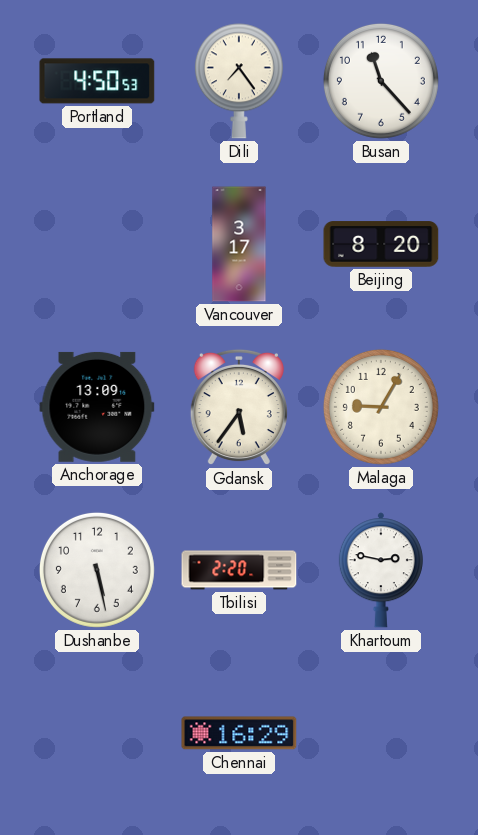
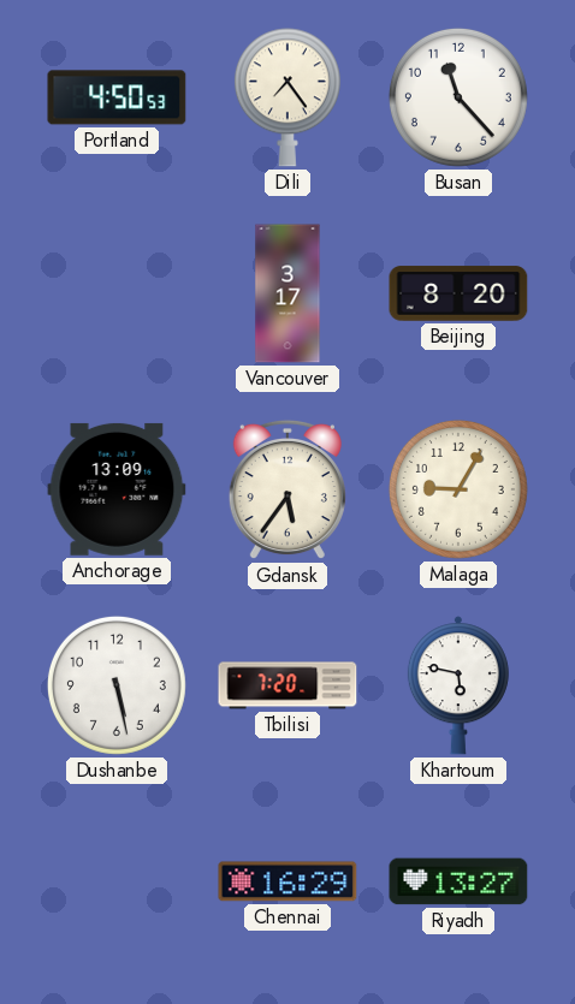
Tbilisi: 2:20 -> 7:20
Khartoum: 2:47 -> 5:47
Riyadh: none -> 13:27
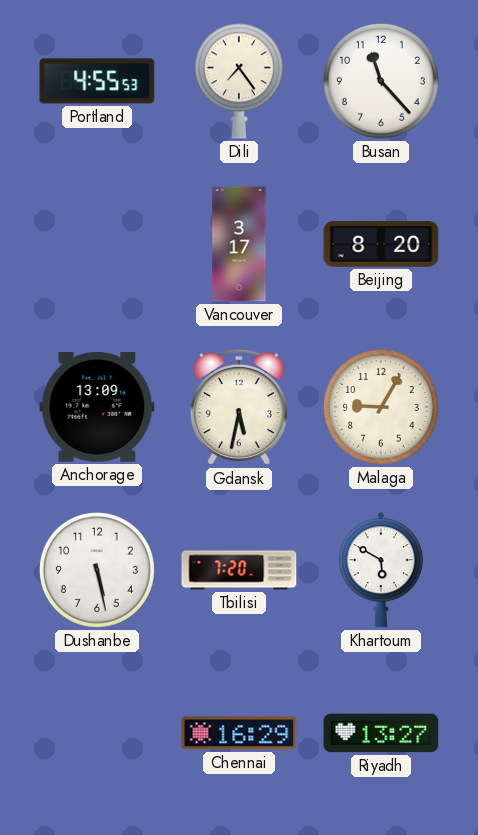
Portland: 4:50 -> 4:55
Gdansk: 5:36 -> 5:32
Khartoum: 5:47 -> 5:50
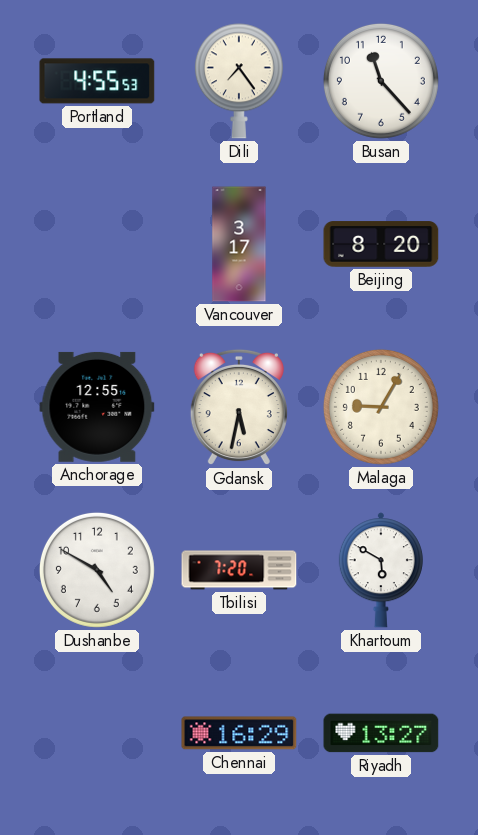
Anchorage: 13:09 -> 12:55
Dushanbe: 5:28 -> 4:50
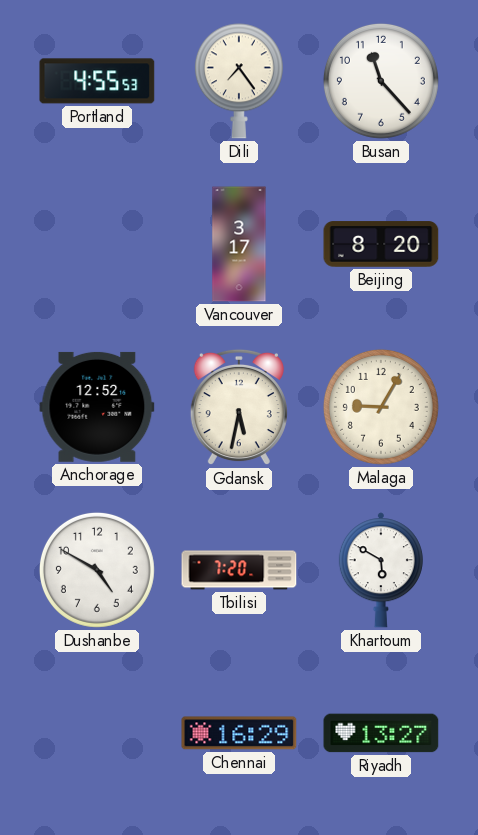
Anchorage: 12:55 -> 12:52
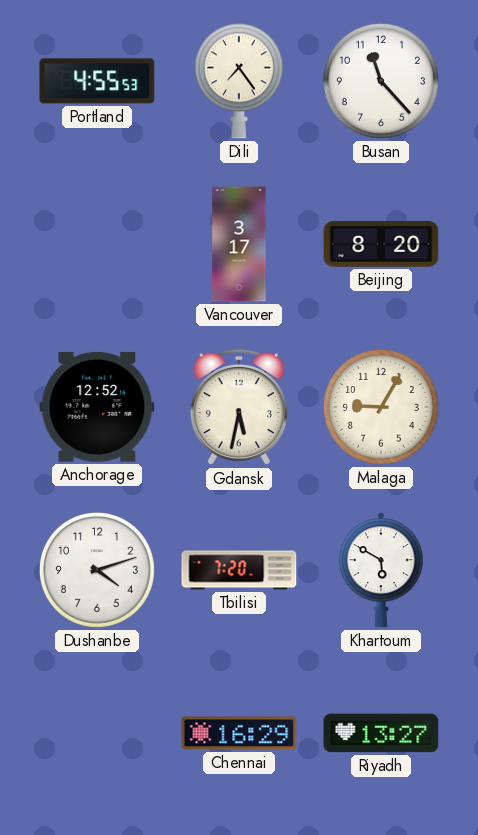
Dushanbe: 4:50 -> 4:12
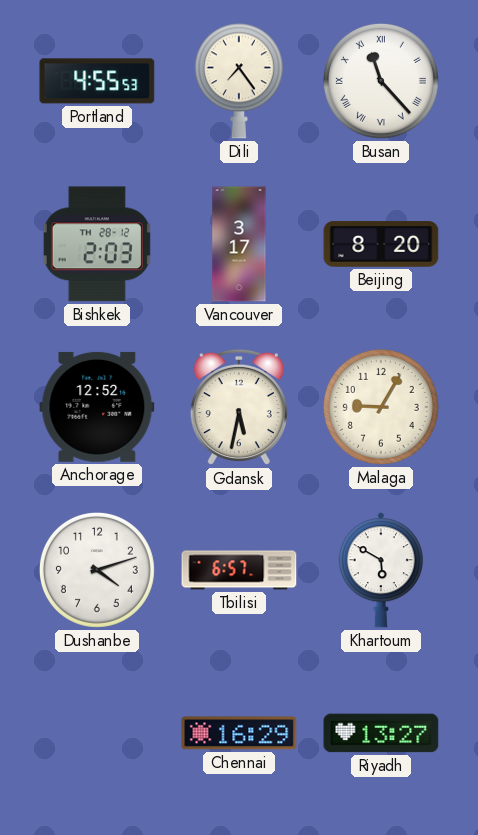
Busan numerals: Arabic -> Roman
Bishkek: none -> 2:03
Tbilisi: 7:20 -> 6:57
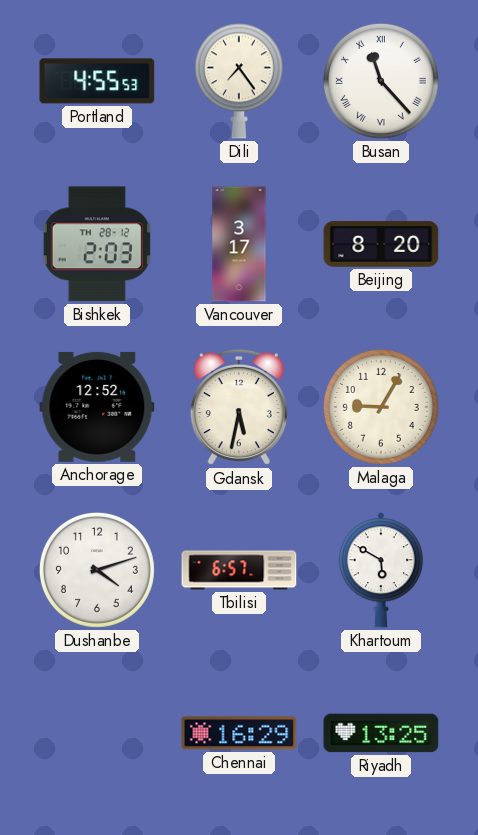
Riyadh: 13:27 -> 13:25
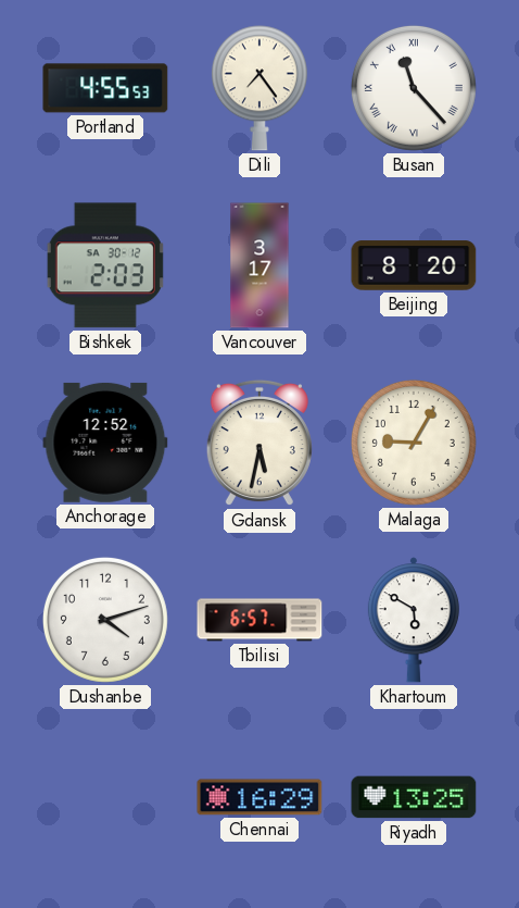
Bishkek date: TH 28-12 -> SA 30-12
